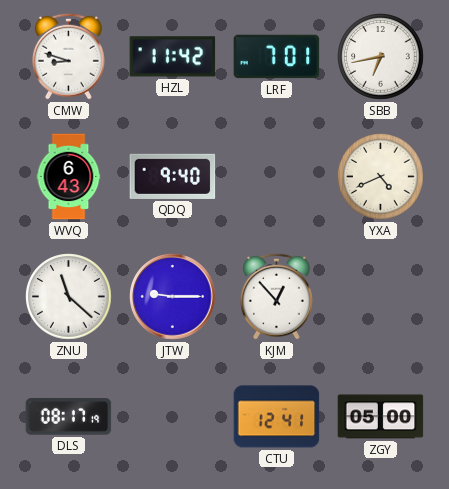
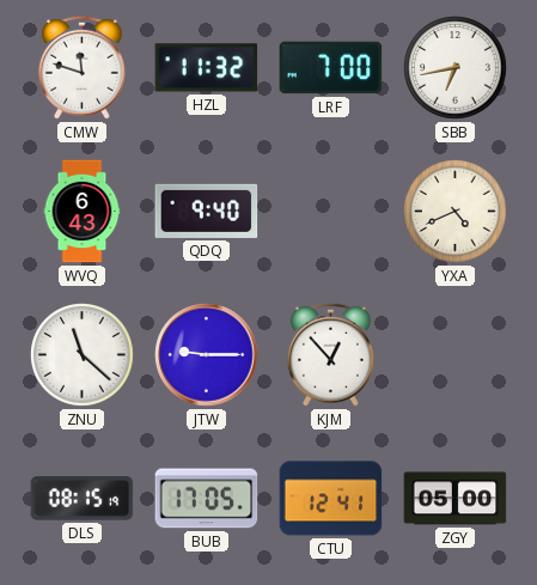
CMW: 8:48 -> 11:48
HZL: 11:42 -> 11:32
LRF: 7:01 -> 7:00
DLS: 08:17 -> 08:15
BUB: none -> 17:05
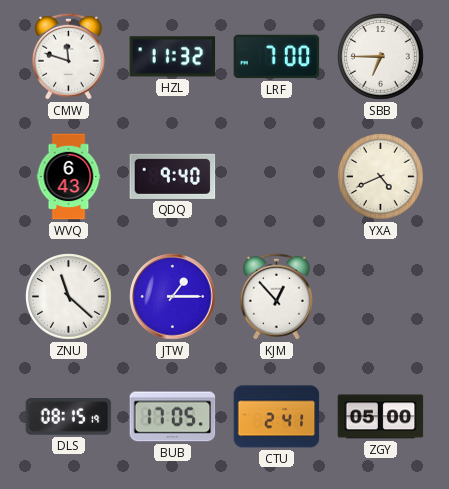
SBB: 6:43 -> 6:45
JTW: 9:15 -> 1:15
CTU: 12:41 -> 2:41
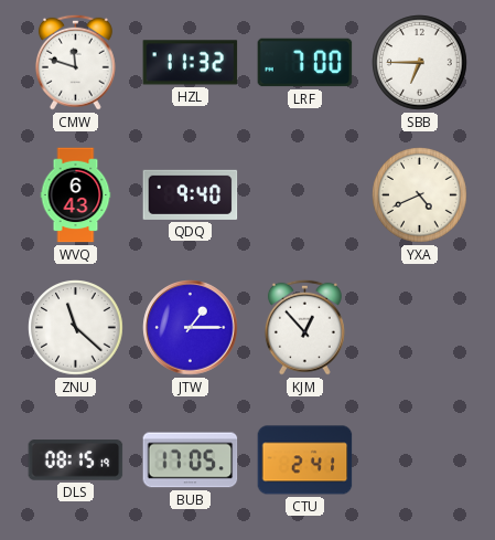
ZGY: 05:00 -> none
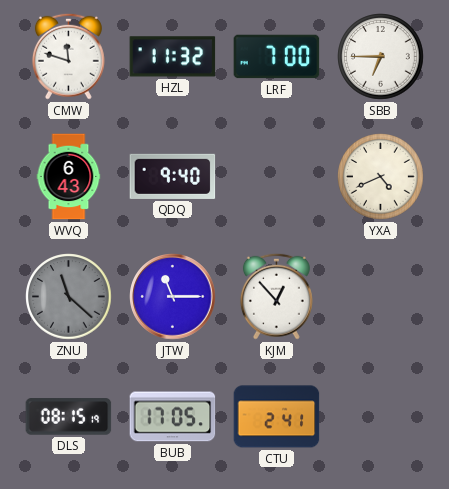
ZNU dial: white -> grey
JTW: 1:15 -> 11:15
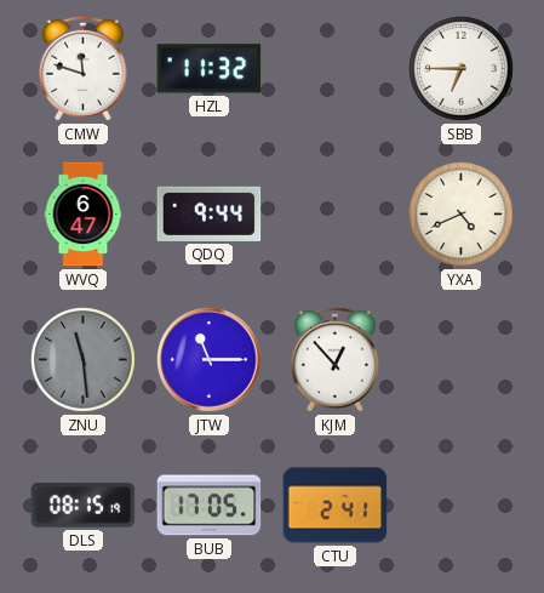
LRF: 7:00 -> none
WVQ: 6:43 -> 6:47
QDQ: 9:40 -> 9:44
ZNU: 11:22 -> 11:29
